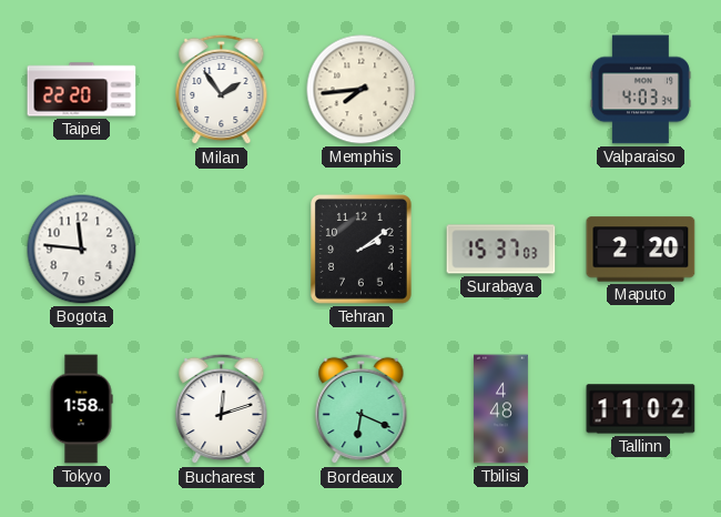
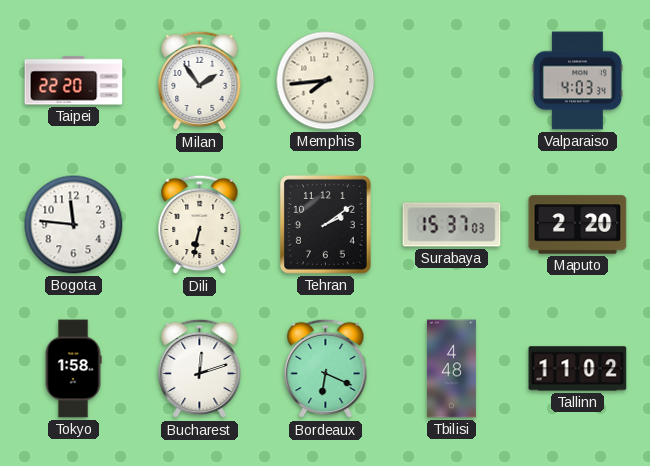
Dili: none -> 6:32
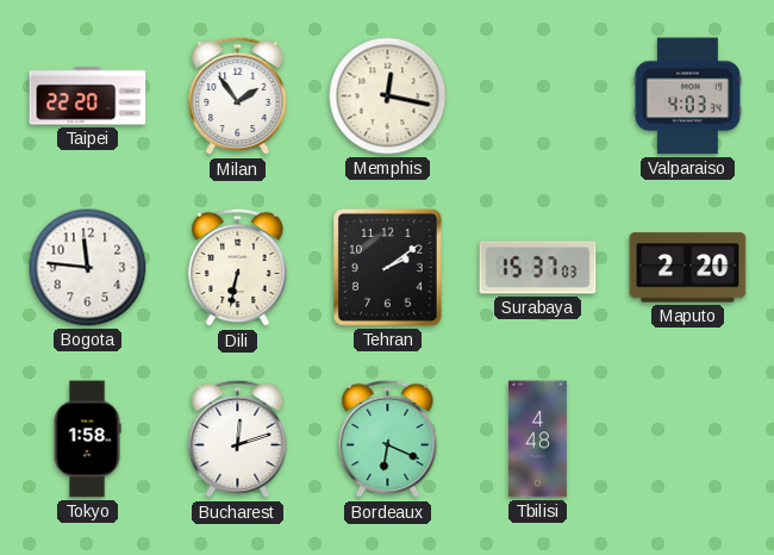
Memphis: 7:44 -> 12:17
Tallinn: 11:02 -> none
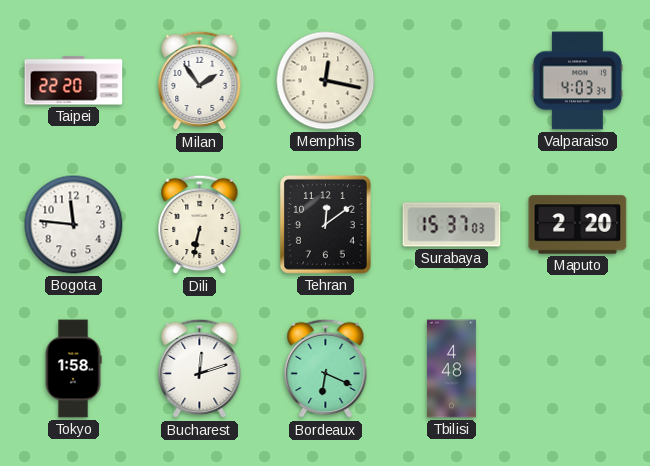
Tehran: 2:09 -> 12:09
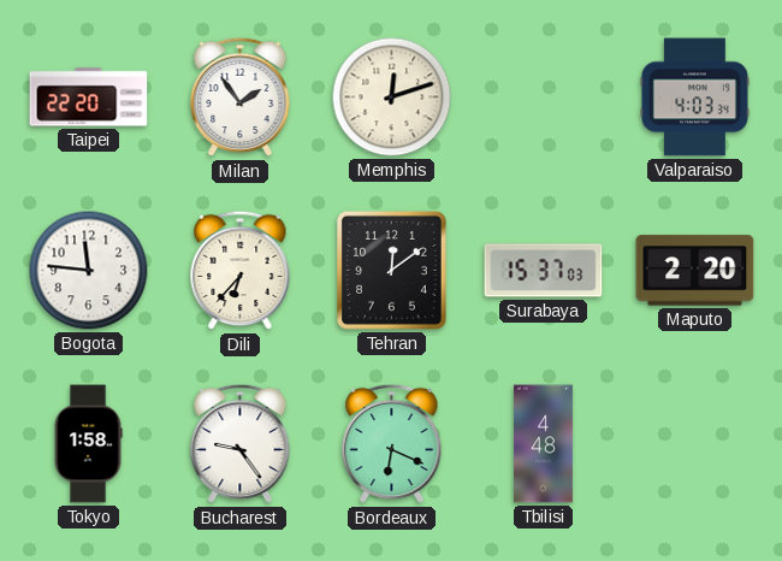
Memphis: 12:17 -> 12:12
Dili: 6:32 -> 6:37
Bucharest: 12:12 -> 9:24
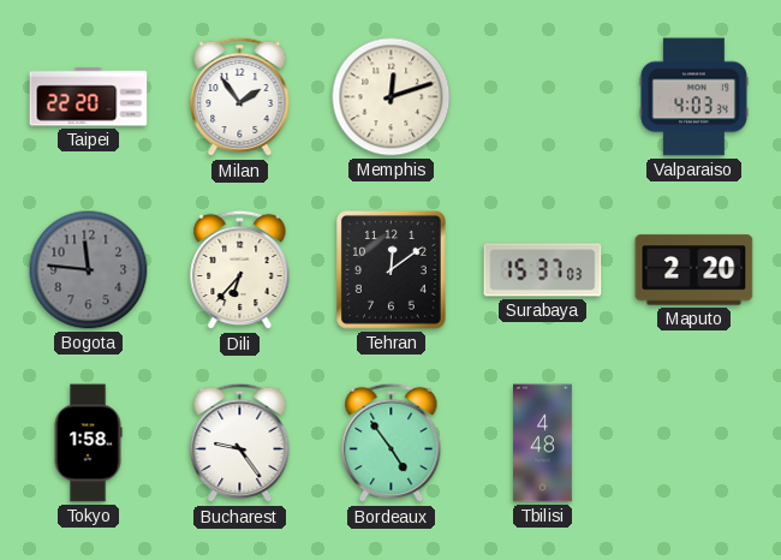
Bogota dial: white -> grey
Bordeaux: 6:19 -> 4:54
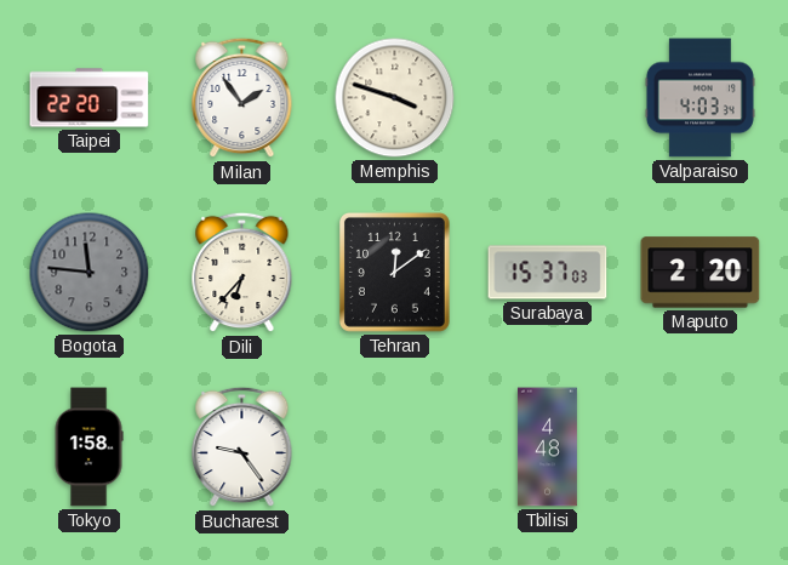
Memphis: 12:12 -> 3:48
Bordeaux: 4:54 -> none
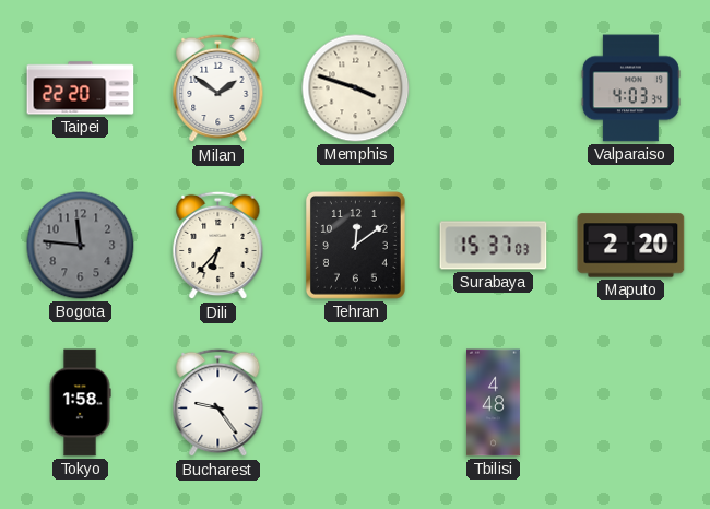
Milan: 1:54 -> 1:51
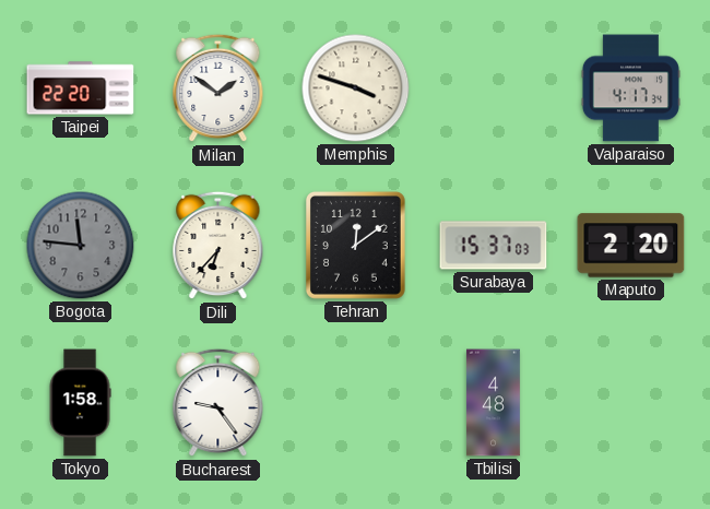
Valparaiso: 4:03 -> 4:17
